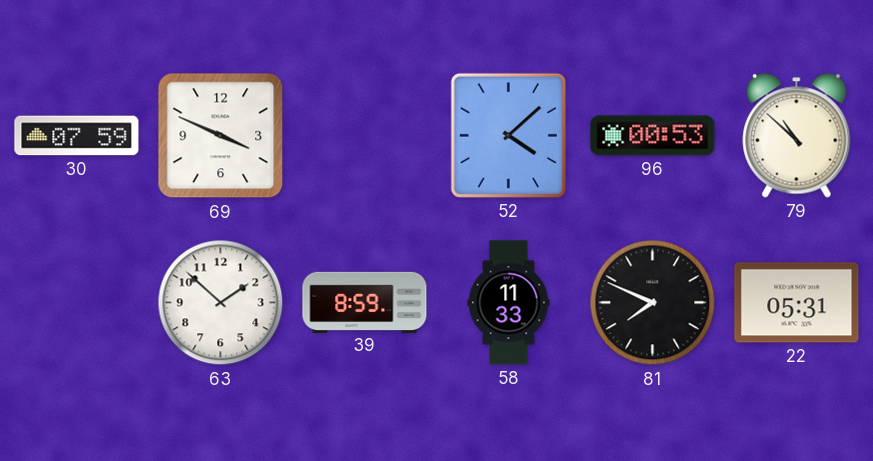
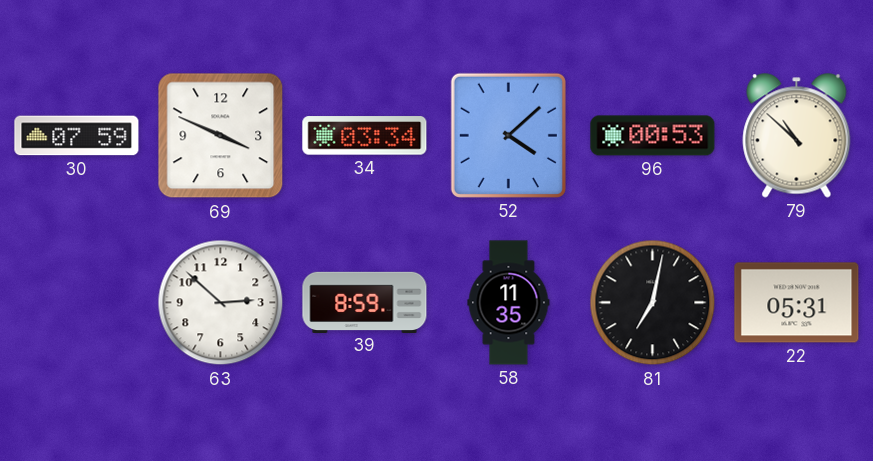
34: none -> 03:34
63: 1:52 -> 2:52
58: 11:33 -> 11:35
81: 7:49 -> 7:02
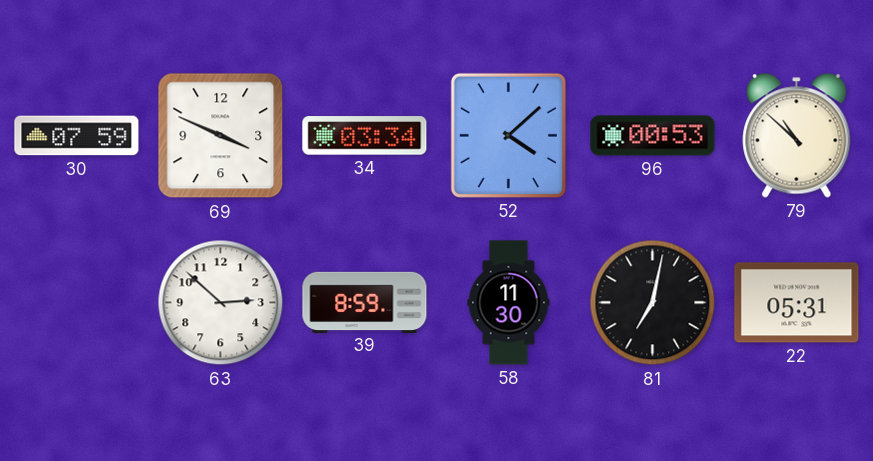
58: 11:35 -> 11:30
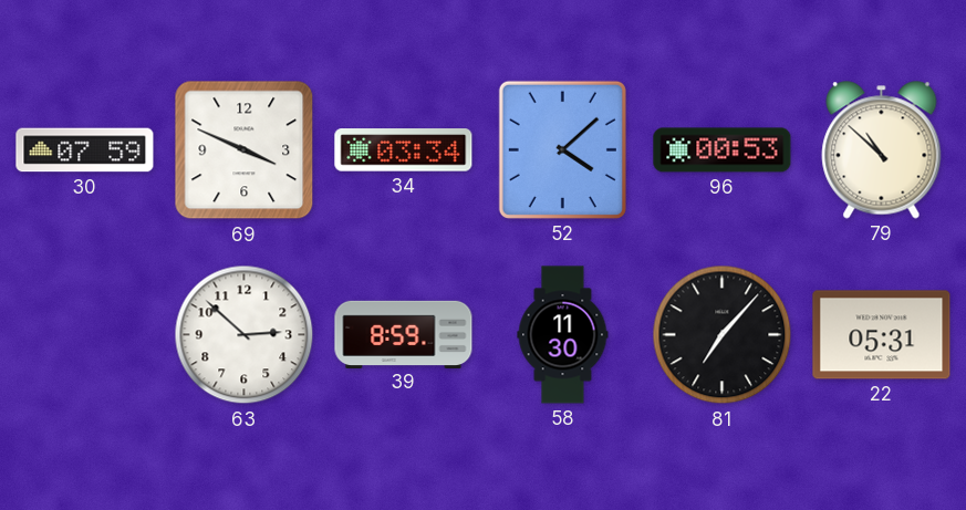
81: 7:02 -> 7:07
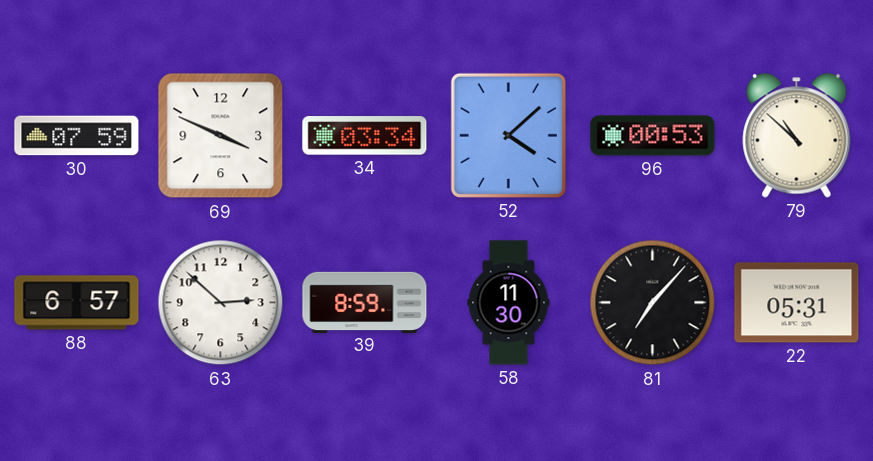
88: none -> 6:57
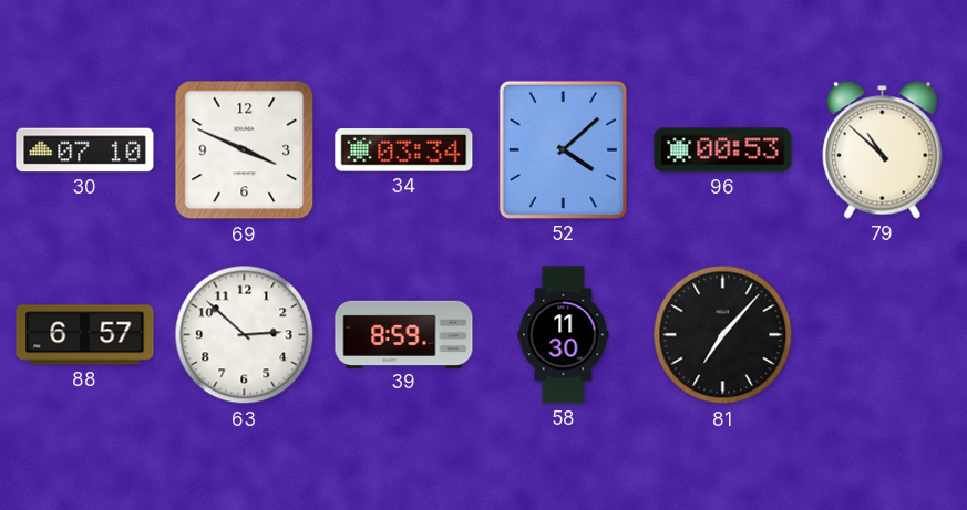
30: 07:59 -> 07:10
22: 05:31 -> none
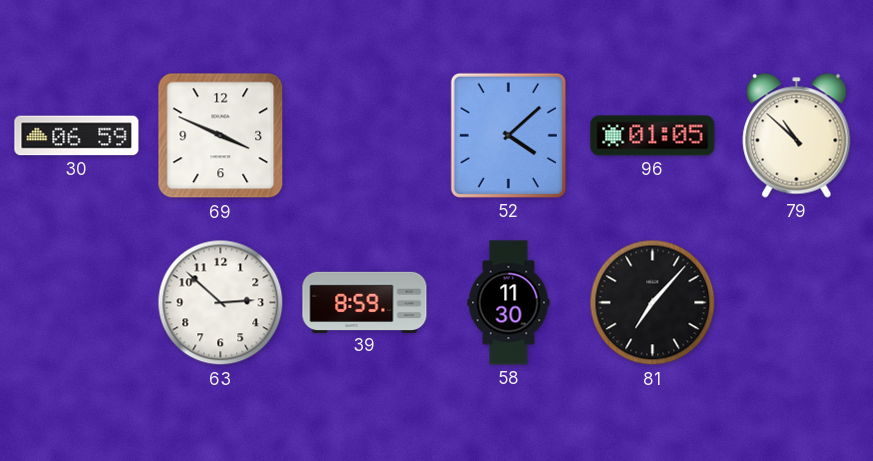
30: 07:10 -> 06:59
34: 03:34 -> none
96: 00:53 -> 01:05
88: 6:57 -> none
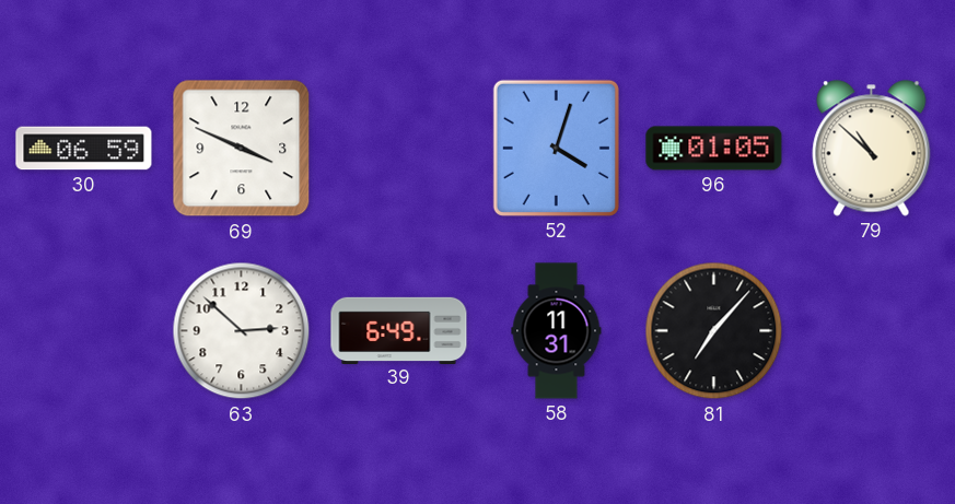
52: 4:08 -> 4:03
39: 8:59 -> 6:49
58: 11:30 -> 11:31
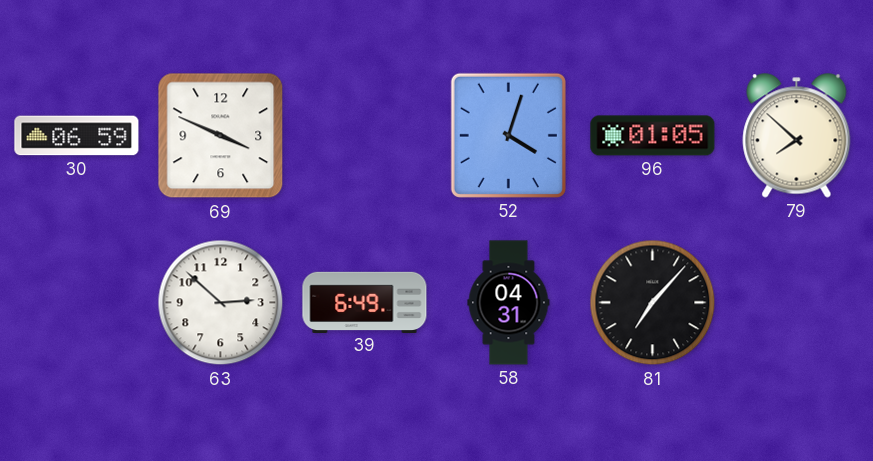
79: 10:52 -> 7:52
58: 11:31 -> 04:31
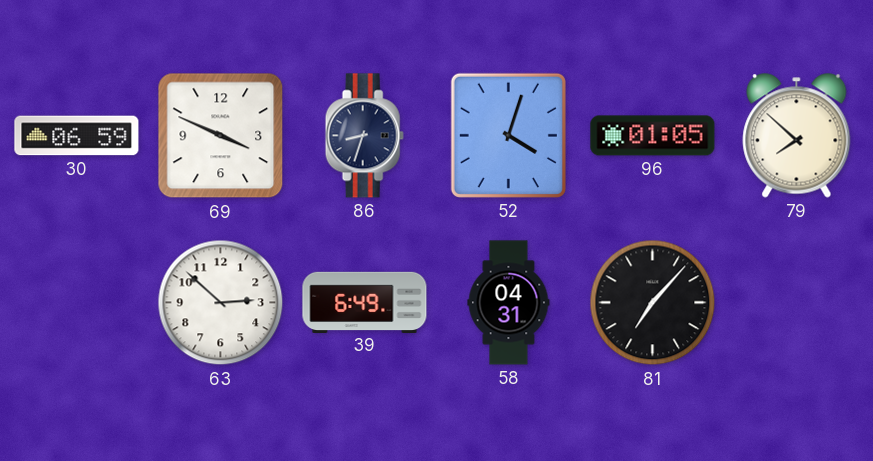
86: none -> 8:33
